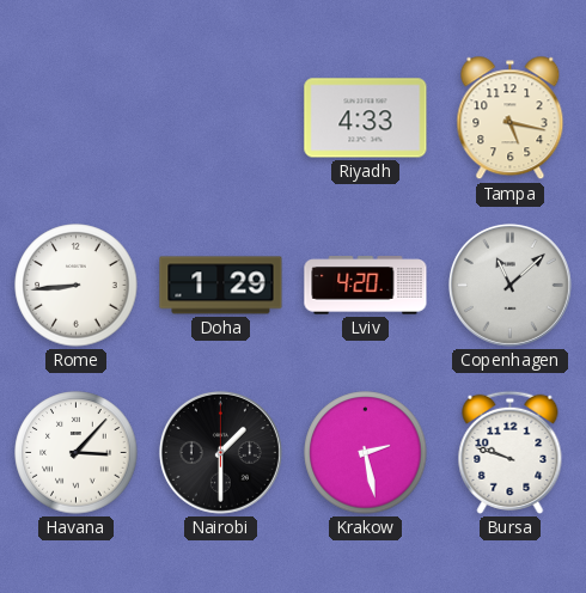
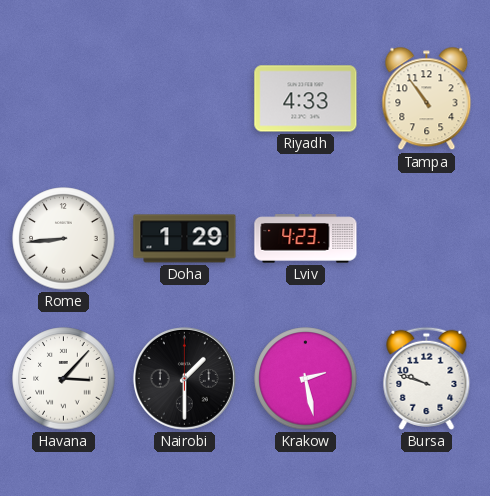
Tampa: 5:17 -> 10:54
Lviv: 4:20 -> 4:23
Copenhagen: 11:08 -> none
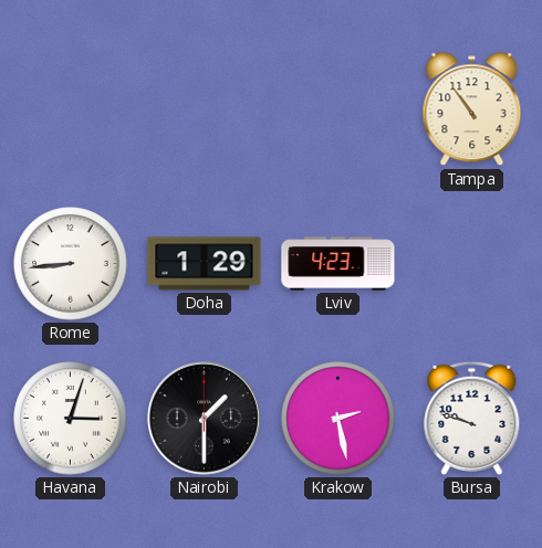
Riyadh: 4:33 -> none
Havana: 3:07 -> 3:03
